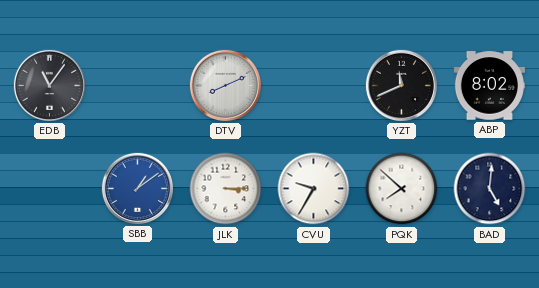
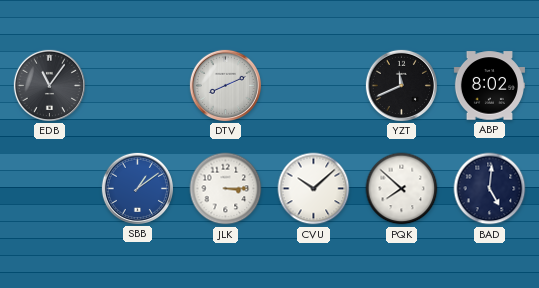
CVU: 9:35 -> 10:08
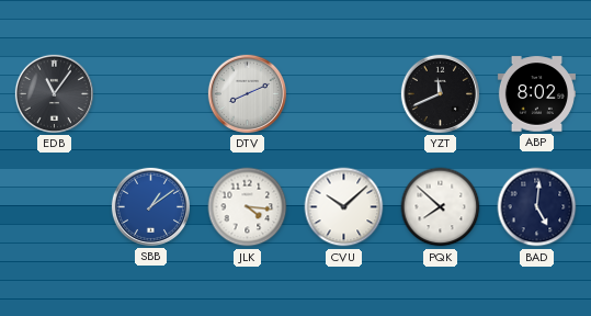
JLK: 3:15 -> 4:16
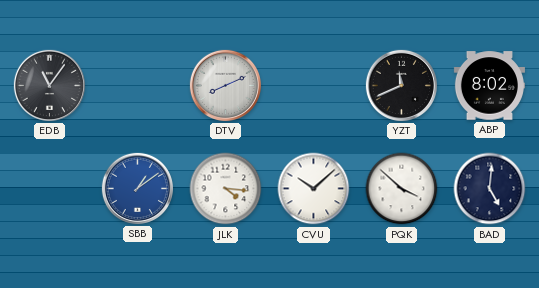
PQK: 7:52 -> 3:52
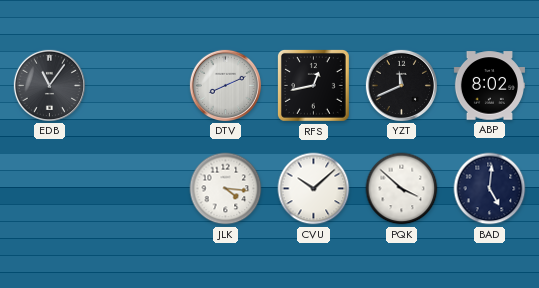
RFS: none -> 12:43
SBB: 1:09 -> none
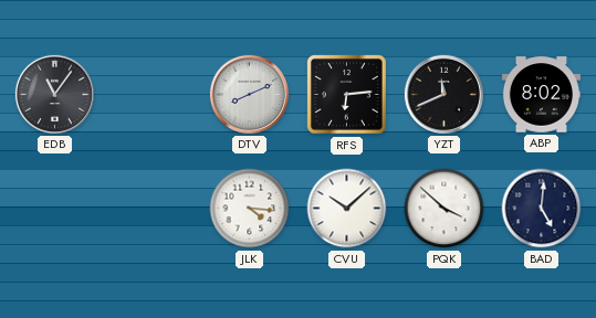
RFS: 12:43 -> 6:14
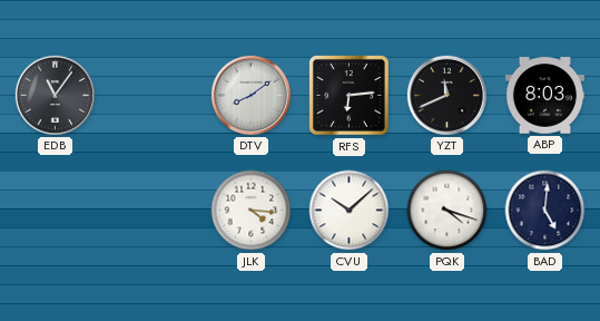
DTV: 8:11 -> 8:09
ABP: 8:02 -> 8:03
PQK: 3:52 -> 4:18
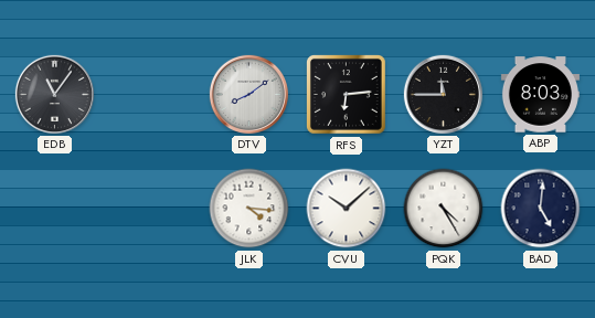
YZT: 11:41 -> 11:45
PQK: 4:18 -> 4:25
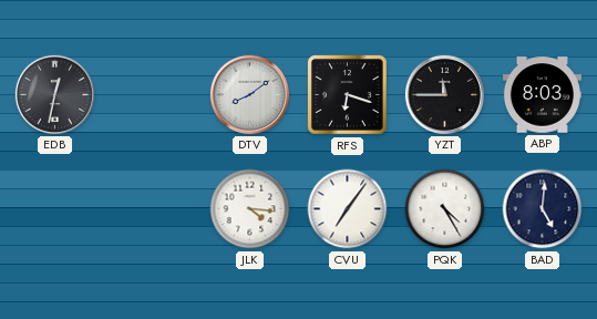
EDB: 11:06 -> 12:32
RFS: 6:14 -> 6:18
CVU: 10:08 -> 7:06
